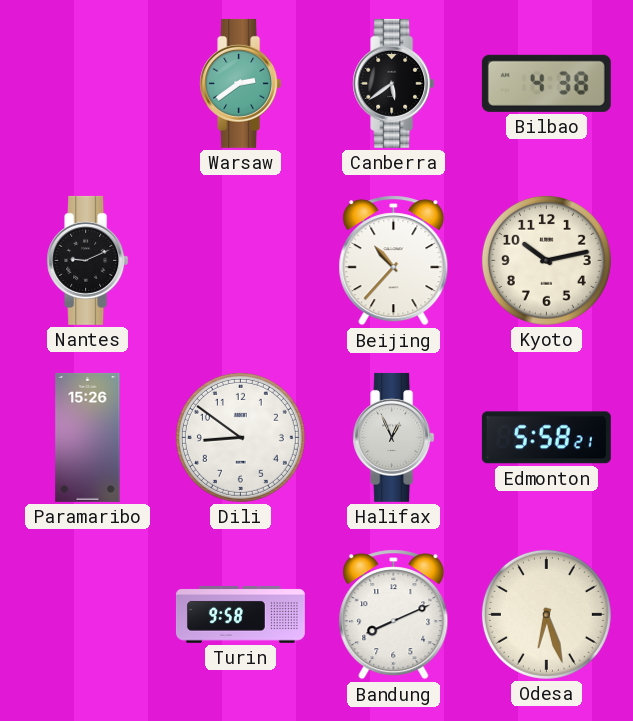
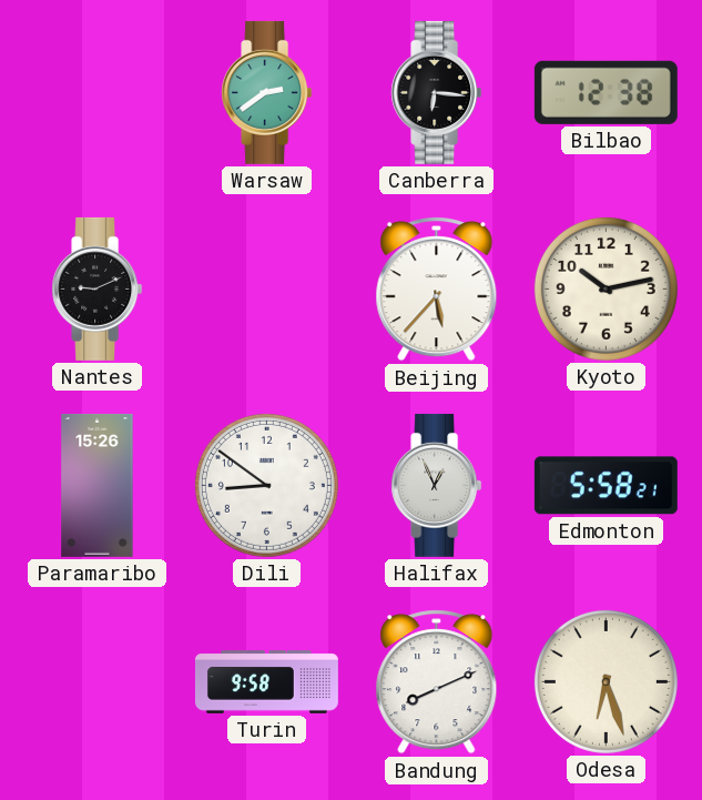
Canberra: 5:39 -> 6:16
Bilbao: 4:38 -> 12:38
Beijing: 10:37 -> 5:37
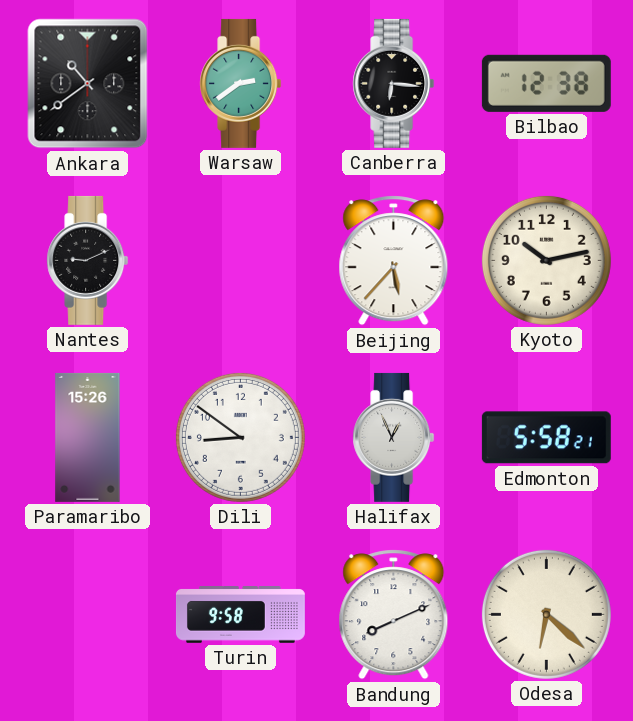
Ankara: none -> 10:39
Odesa: 6:27 -> 6:22
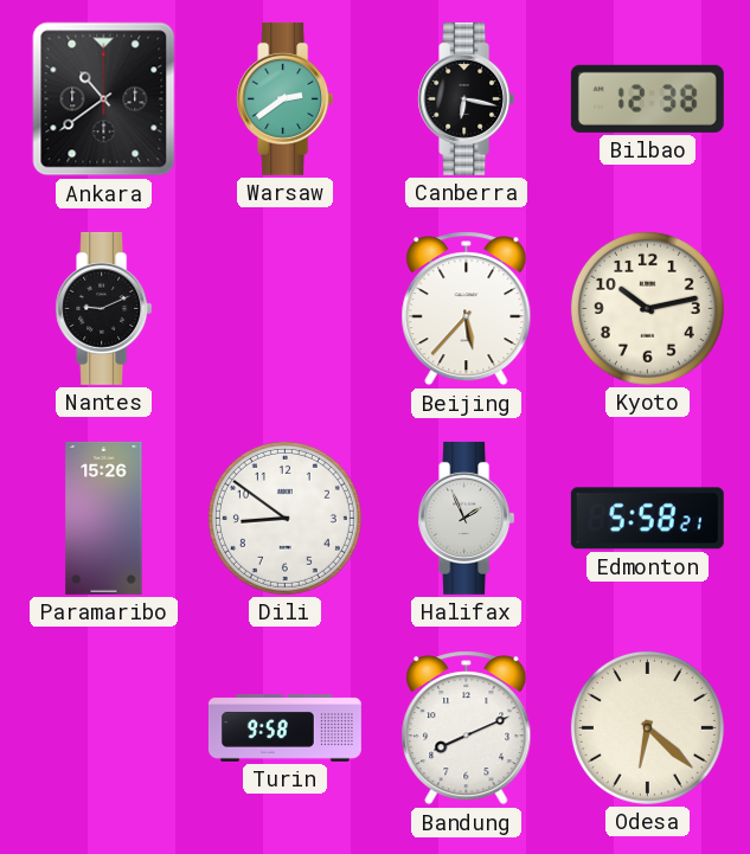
Canberra: 6:16 -> 6:17
Halifax: 12:56 -> 1:56
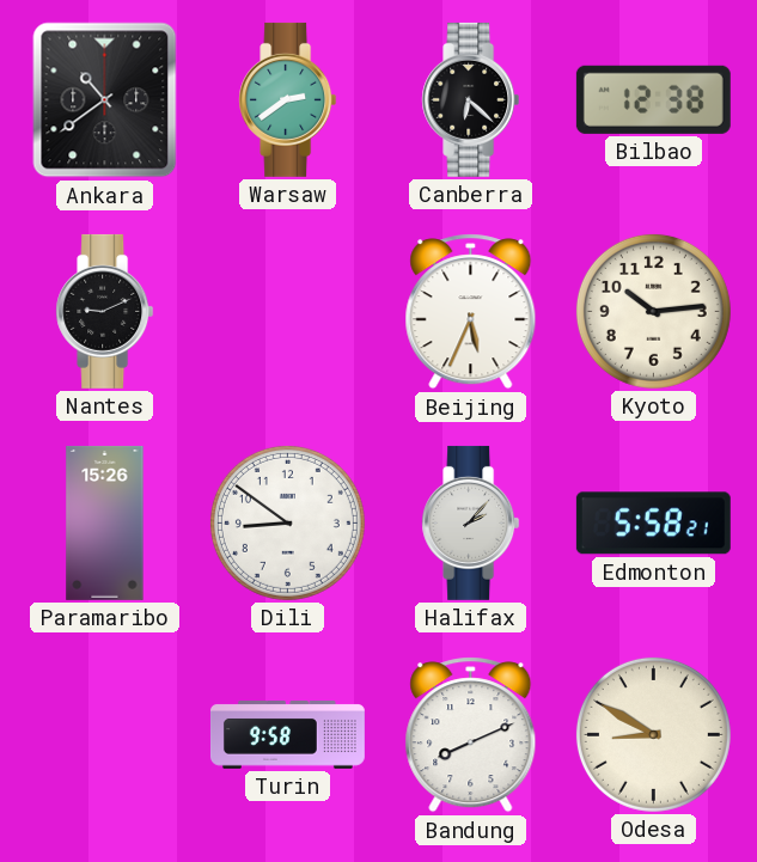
Canberra: 6:17 -> 6:22
Beijing: 5:37 -> 5:34
Kyoto: 10:13 -> 10:14
Halifax: 1:56 -> 2:07
Odesa: 6:22 -> 8:50
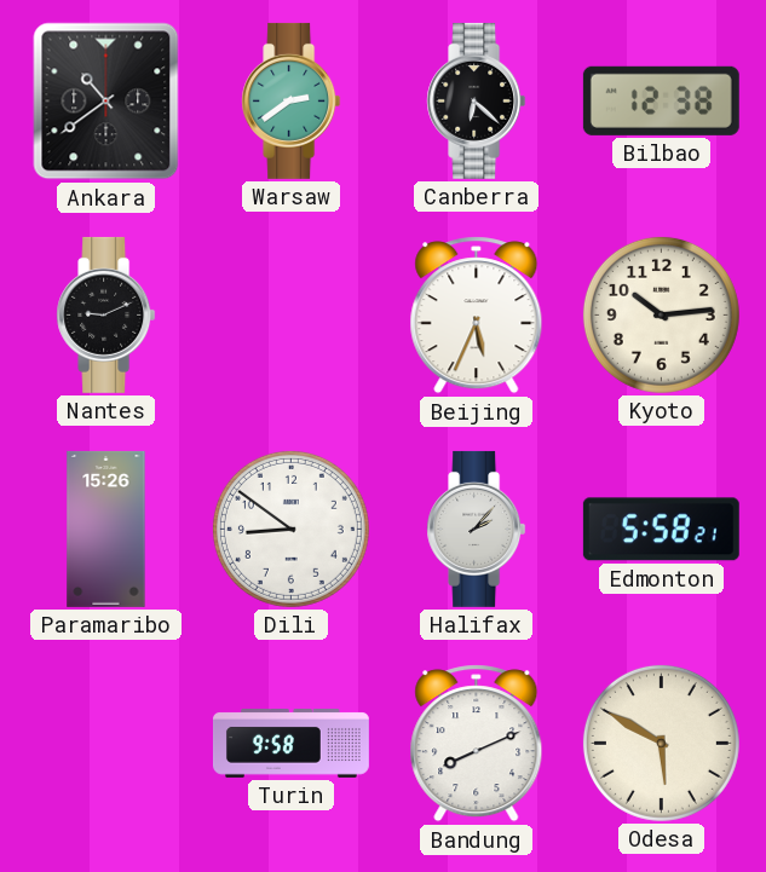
Odesa: 8:50 -> 5:50
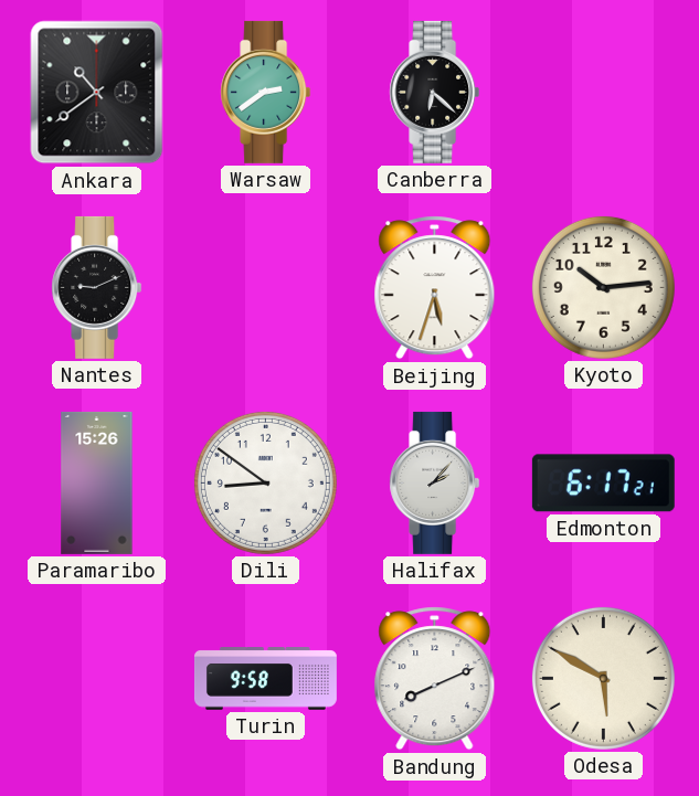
Bilbao: 12:38 -> none
Beijing: 5:34 -> 5:33
Edmonton: 5:58 -> 6:17
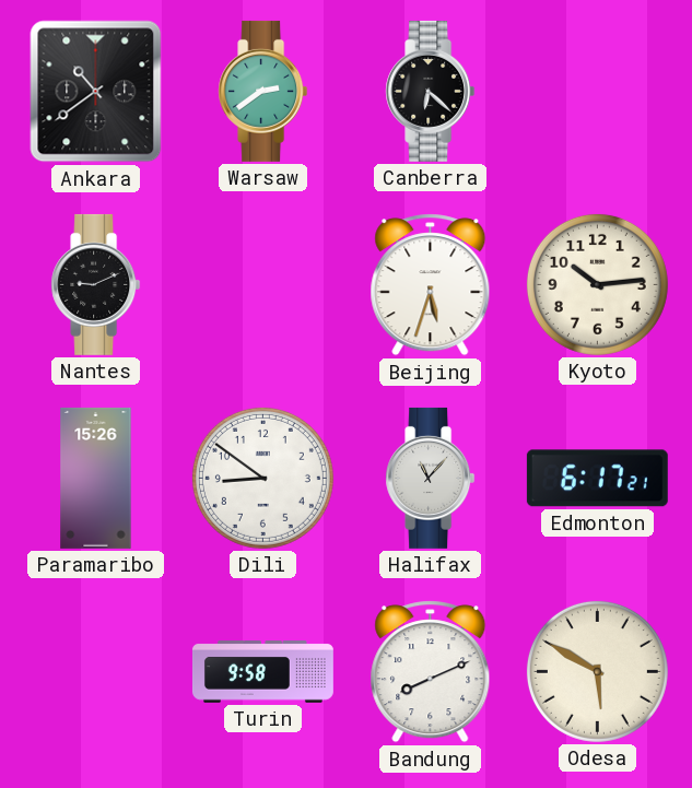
Halifax: 2:07 -> 11:07
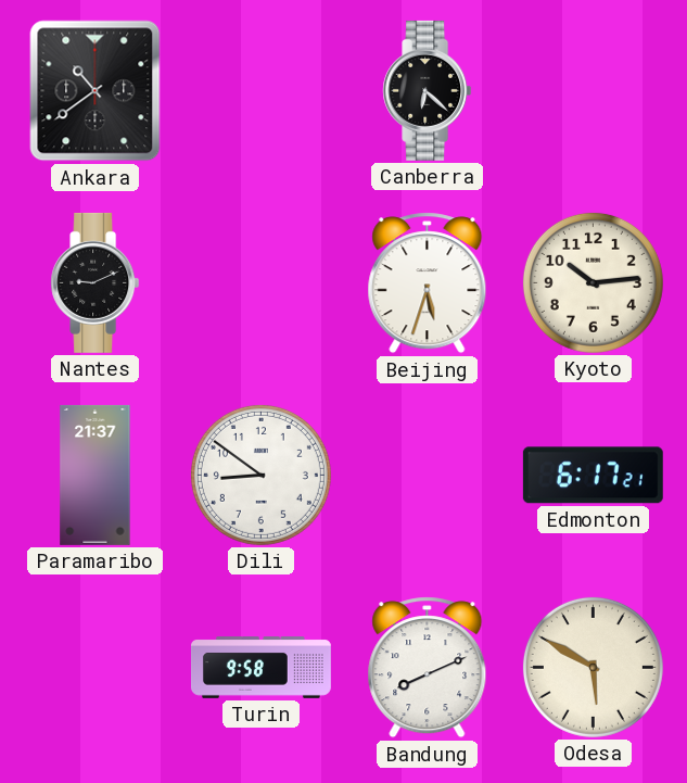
Warsaw: 2:39 -> none
Paramaribo: 15:26 -> 21:37
Halifax: 11:07 -> none
